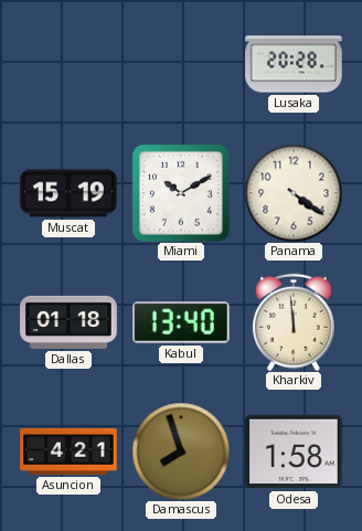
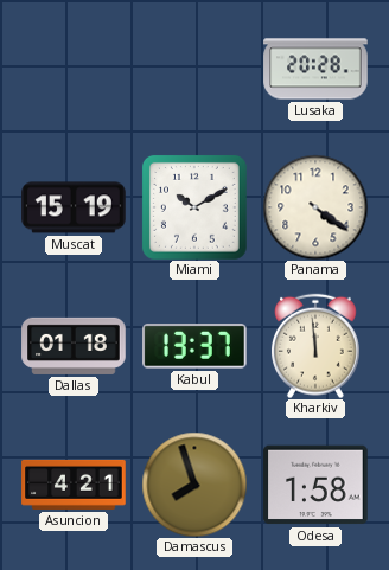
Kabul: 13:40 -> 13:37
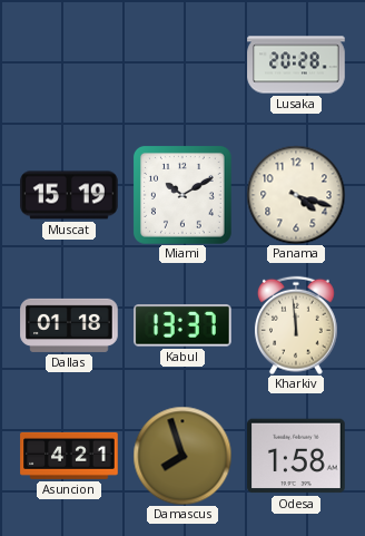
Panama: 4:21 -> 4:18
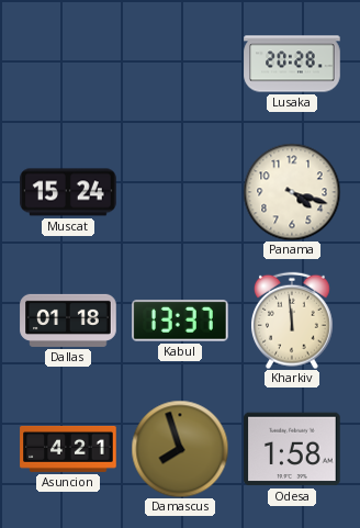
Muscat: 15:19 -> 15:24
Miami: 10:10 -> none
